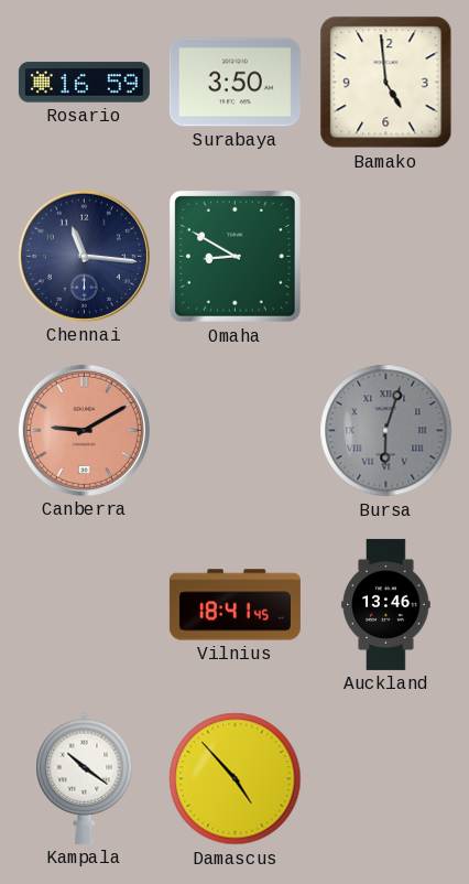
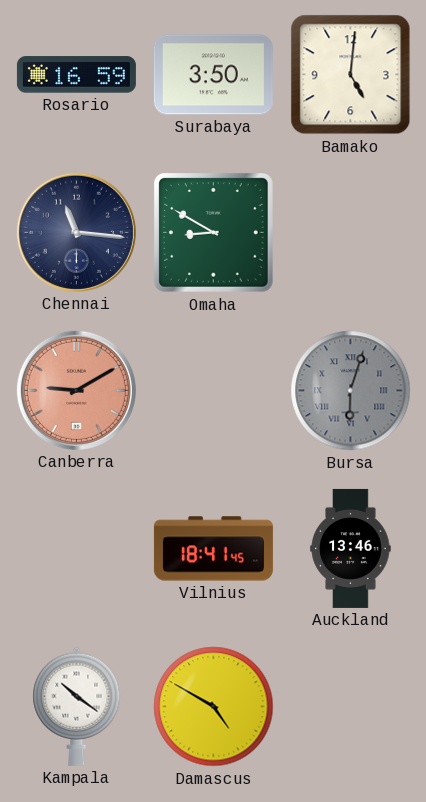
Bamako: 4:59 -> 5:01
Damascus: 4:53 -> 4:50
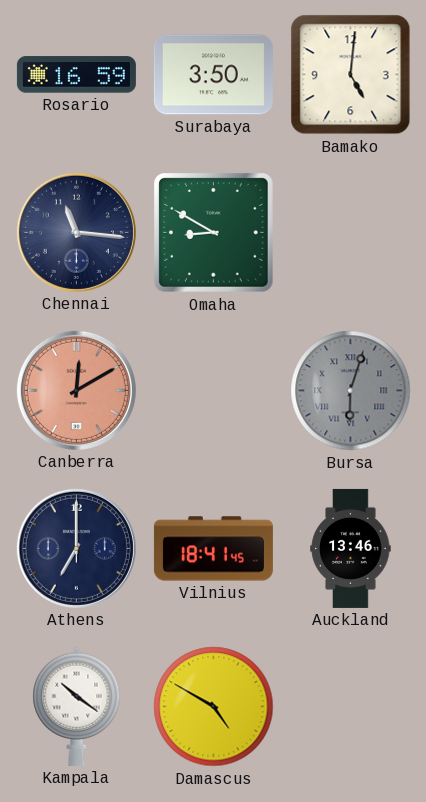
Canberra: 9:10 -> 12:10
Athens: none -> 7:00
